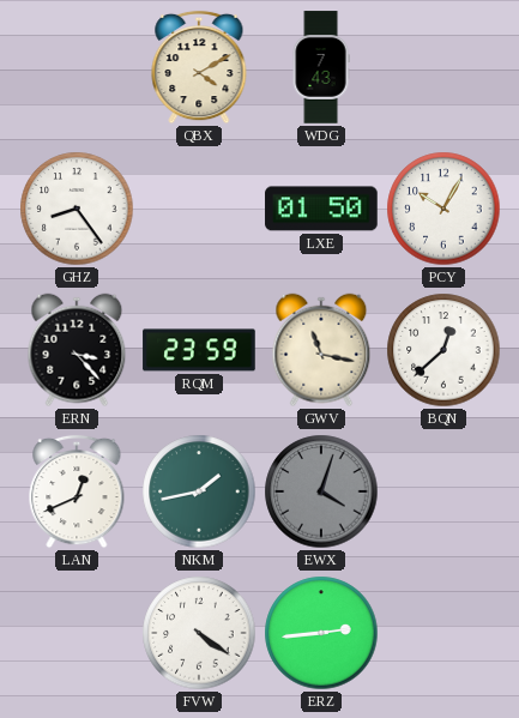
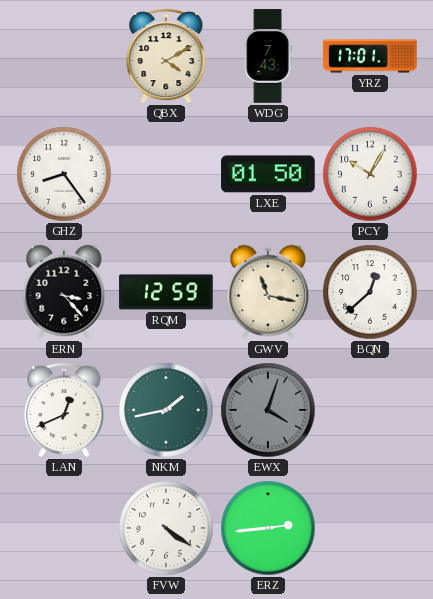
YRZ: none -> 17:01
RQM: 23:59 -> 12:59
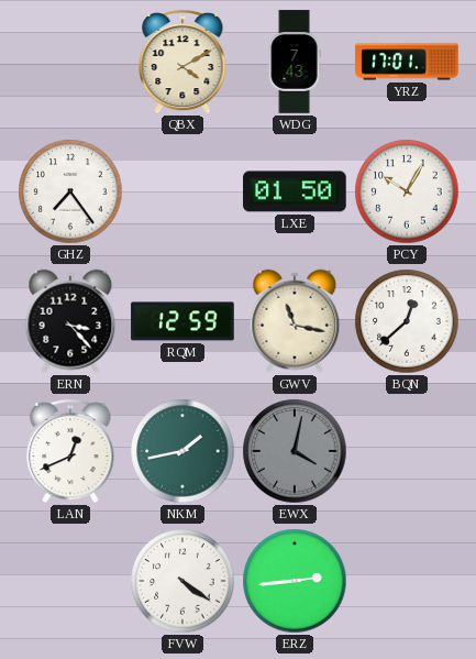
GHZ: 8:24 -> 7:24
EWX: 4:03 -> 4:02
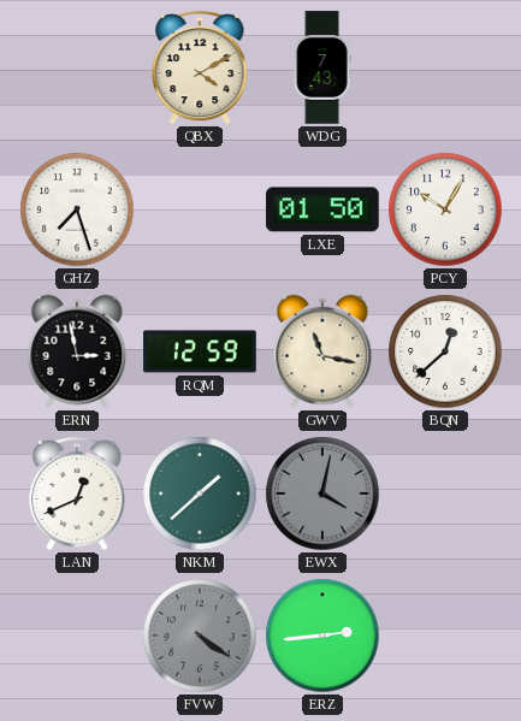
YRZ: 17:01 -> none
GHZ: 7:24 -> 7:27
ERN: 3:23 -> 2:58
NKM: 1:43 -> 1:38
FVW dial: white -> grey
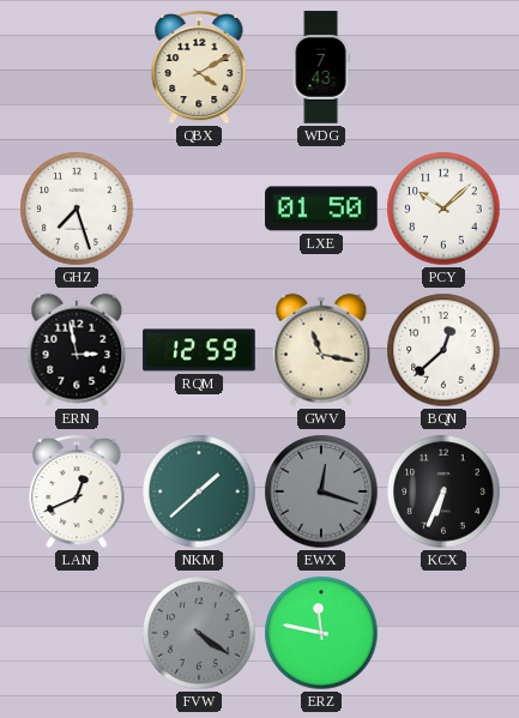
PCY: 10:05 -> 10:08
EWX: 4:02 -> 12:18
KCX: none -> 6:34
ERZ: 2:44 -> 11:47
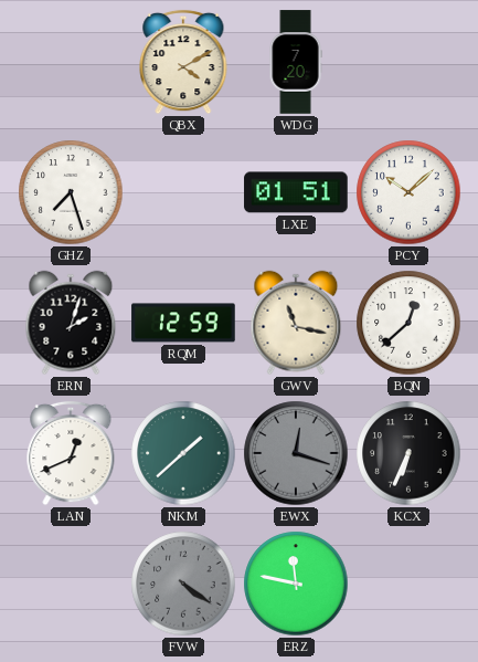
WDG: 7:43 -> 7:20
LXE: 01:50 -> 01:51
ERN: 2:58 -> 2:03
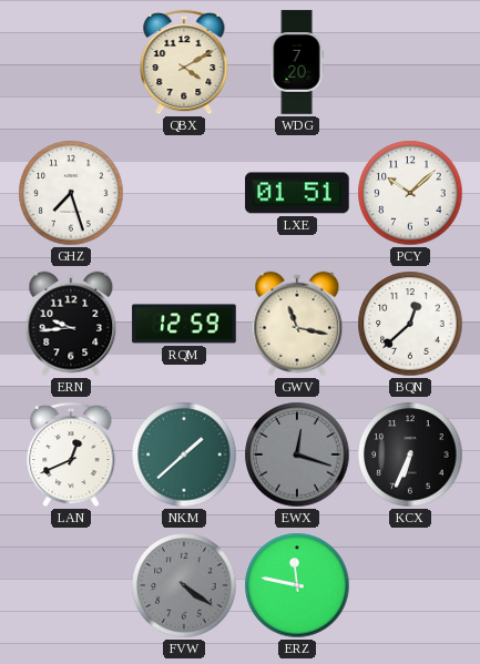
ERN: 2:03 -> 9:44
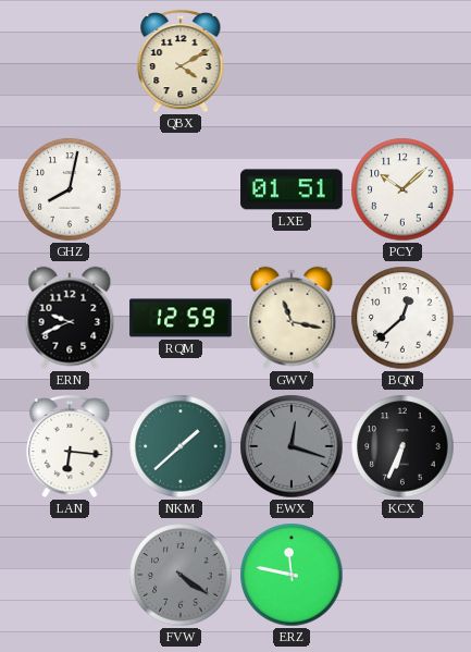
WDG: 7:20 -> none
GHZ: 7:27 -> 8:02
ERN: 9:44 -> 9:41
LAN: 12:41 -> 6:16
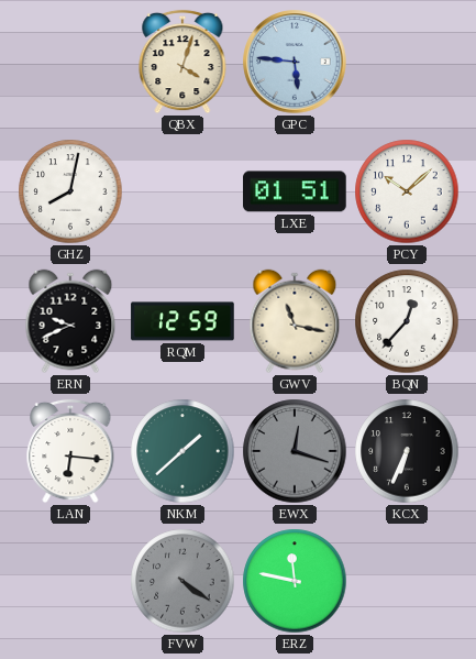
QBX: 4:10 -> 4:03
GPC: none -> 5:46
BQN: 12:38 -> 12:37
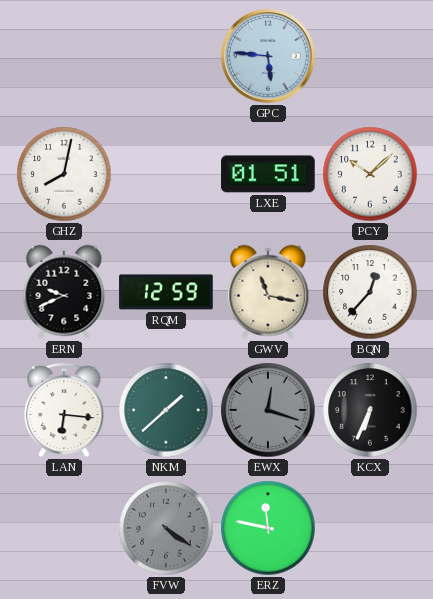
QBX: 4:03 -> none
